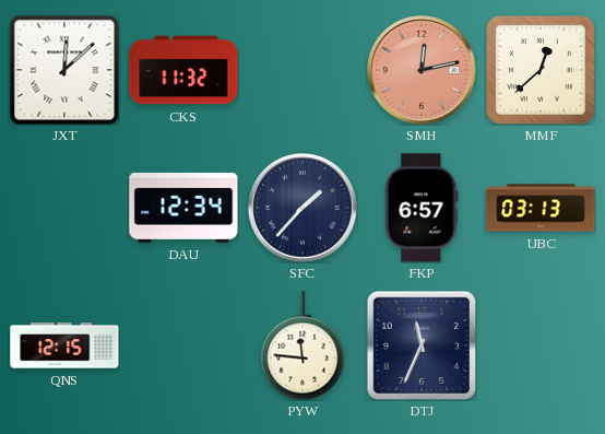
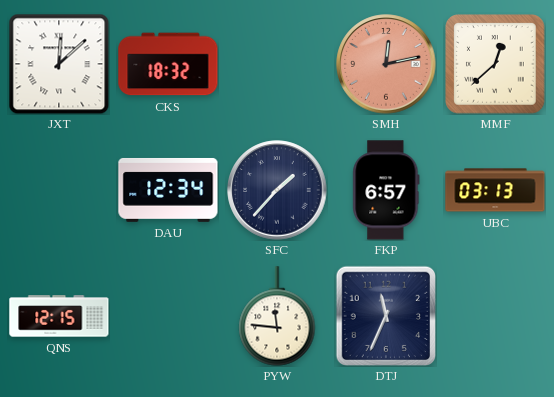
CKS: 11:32 -> 18:32
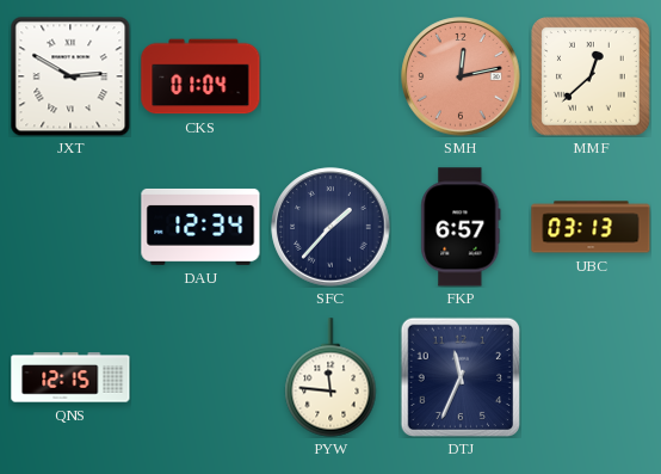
JXT: 12:08 -> 2:50
CKS: 18:32 -> 01:04
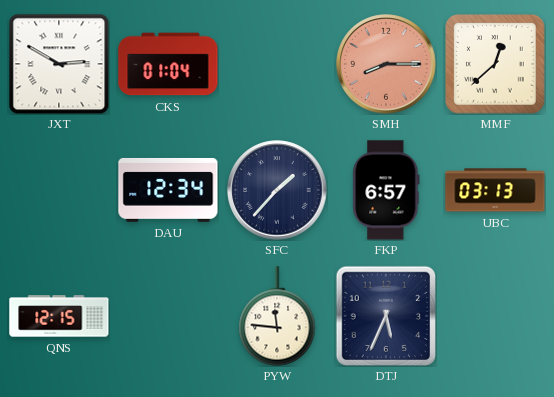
SMH: 12:13 -> 8:15
DTJ: 11:34 -> 5:34
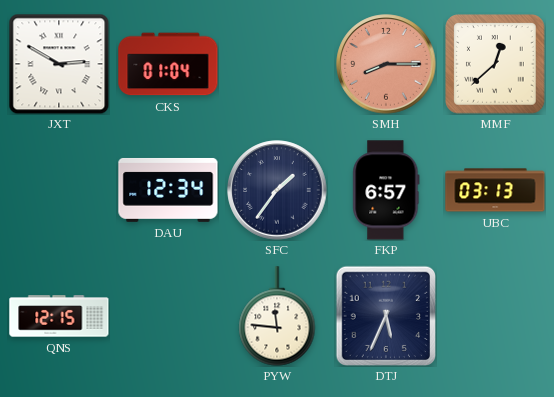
SFC: 1:37 -> 1:36
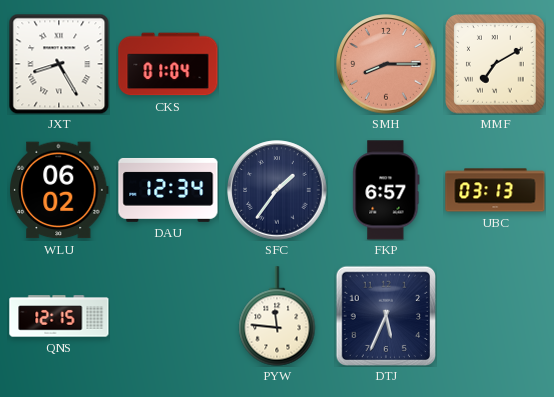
JXT: 2:50 -> 8:25
MMF: 12:38 -> 7:10
WLU: none -> 06:02
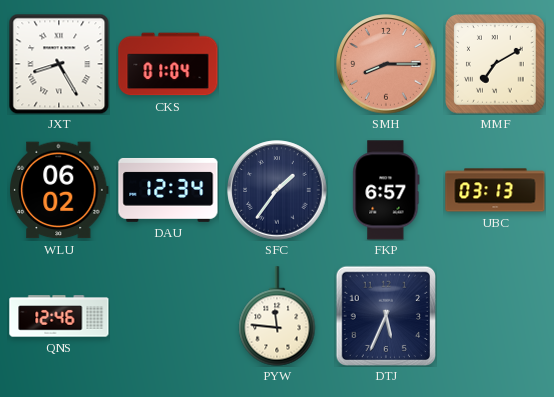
QNS: 12:15 -> 12:46
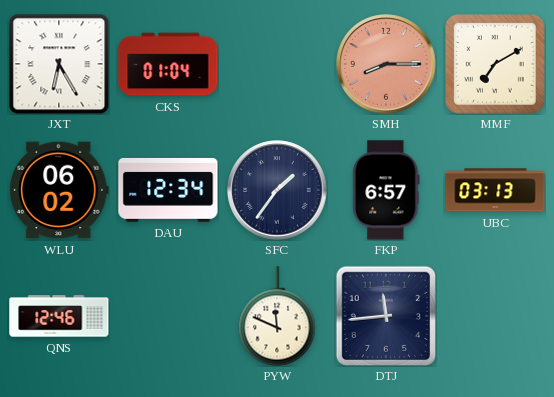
JXT: 8:25 -> 6:25
PYW: 11:46 -> 11:49
DTJ: 5:34 -> 11:44
